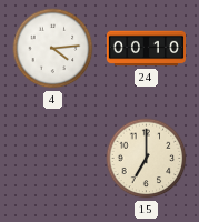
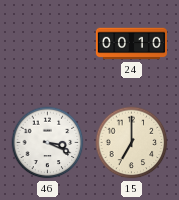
4: 4:14 -> none
46: none -> 3:19
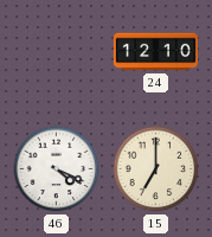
24: 00:10 -> 12:10
46: 3:19 -> 4:19
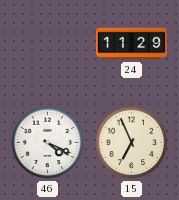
24: 12:10 -> 11:29
15: 7:00 -> 6:56
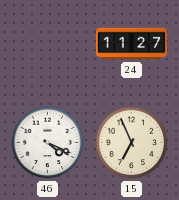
24: 11:29 -> 11:27
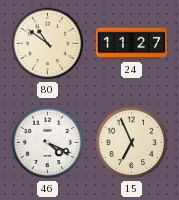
80: none -> 10:51
